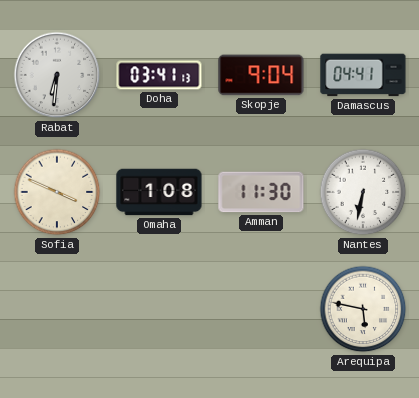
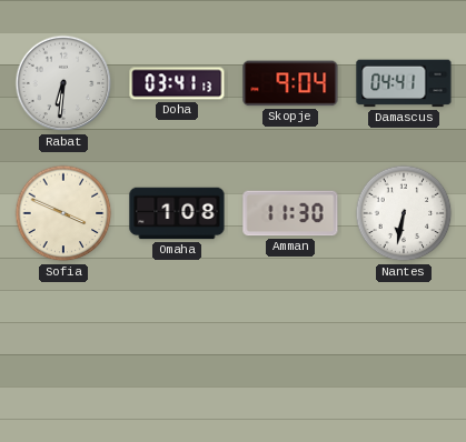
Arequipa: 5:47 -> none
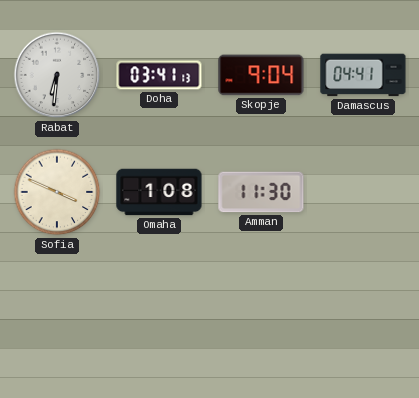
Nantes: 6:32 -> none
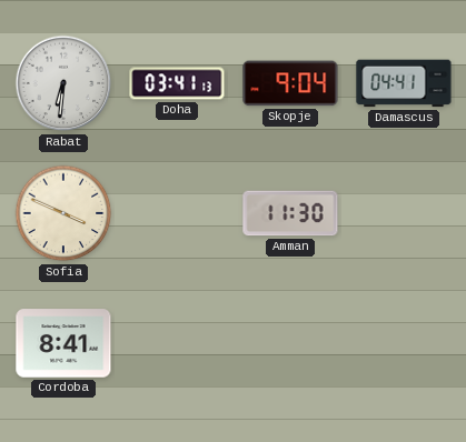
Omaha: 1:08 -> none
Cordoba: none -> 8:41
